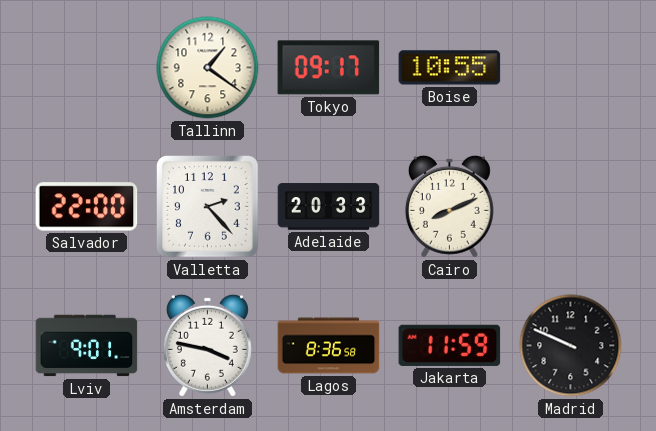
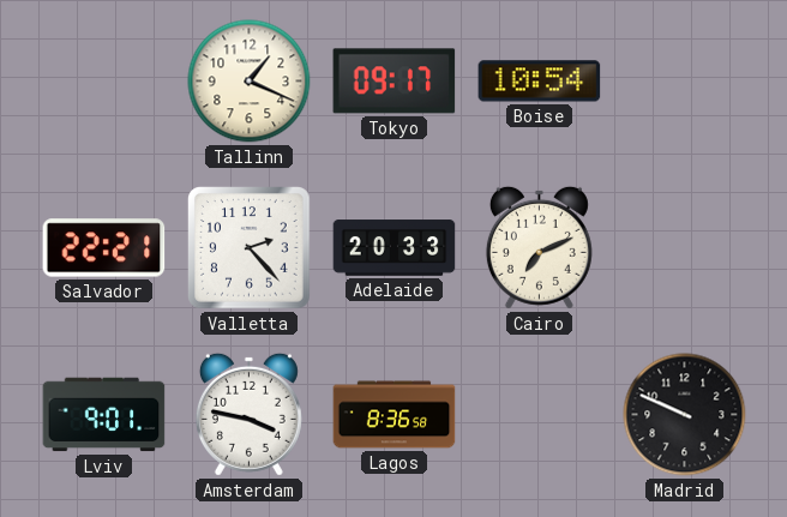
Tallinn: 1:21 -> 1:19
Boise: 10:55 -> 10:54
Salvador: 22:00 -> 22:21
Cairo: 8:11 -> 7:11
Jakarta: 11:59 -> none
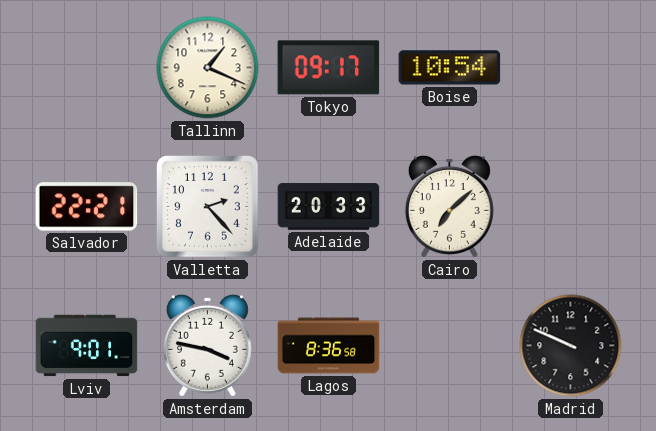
Cairo: 7:11 -> 7:08
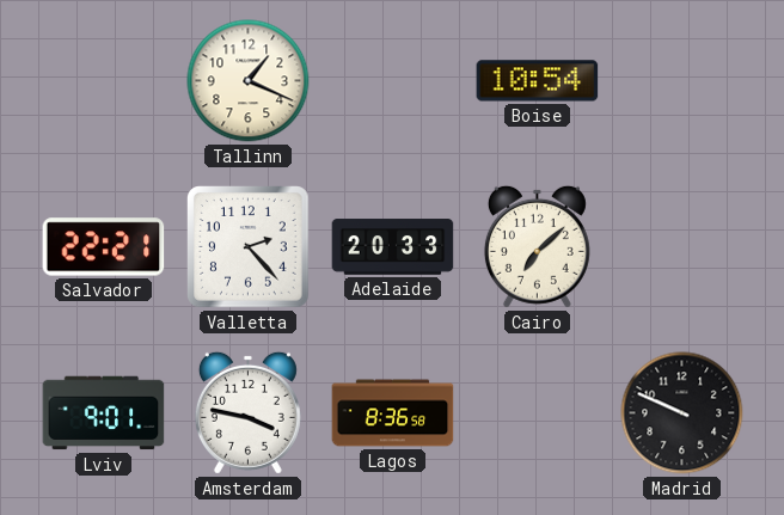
Tokyo: 09:17 -> none
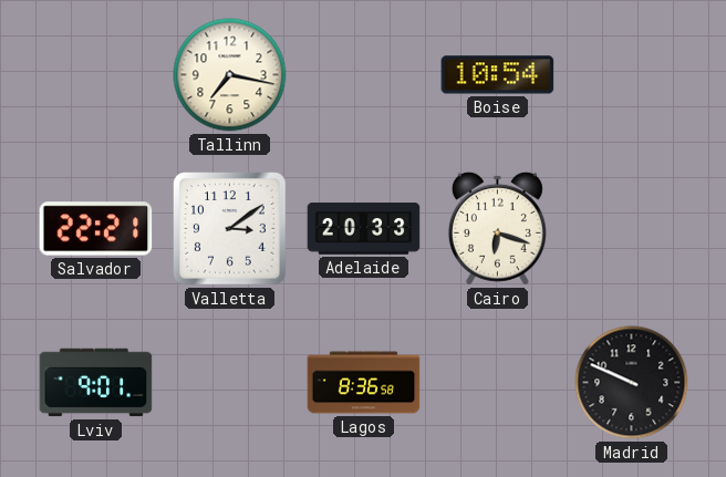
Tallinn: 1:19 -> 7:17
Valletta: 2:23 -> 3:09
Cairo: 7:08 -> 6:18
Amsterdam: 3:47 -> none
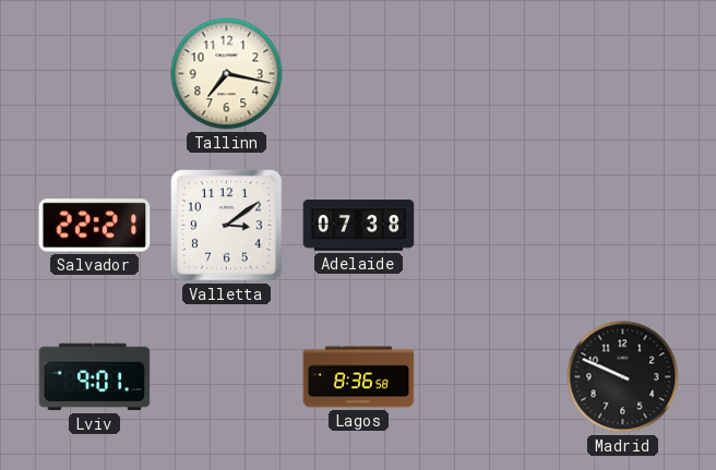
Boise: 10:54 -> none
Adelaide: 20:33 -> 07:38
Cairo: 6:18 -> none
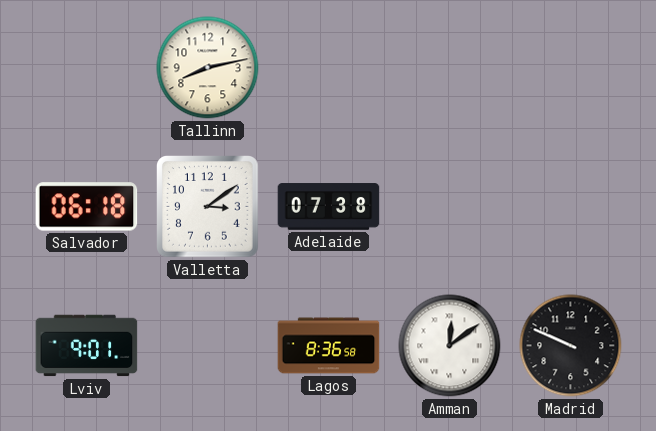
Tallinn: 7:17 -> 8:13
Salvador: 22:21 -> 06:18
Amman: none -> 12:09
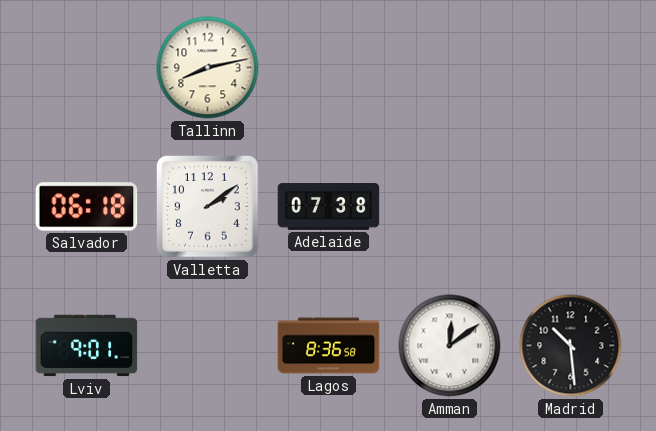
Valletta: 3:09 -> 2:09
Madrid: 9:49 -> 10:29
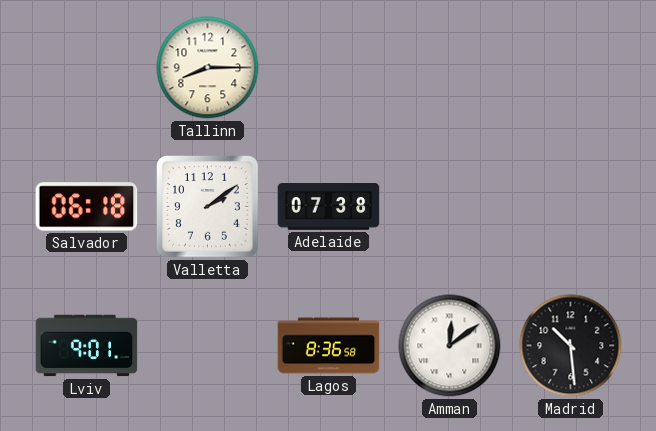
Tallinn: 8:13 -> 8:15
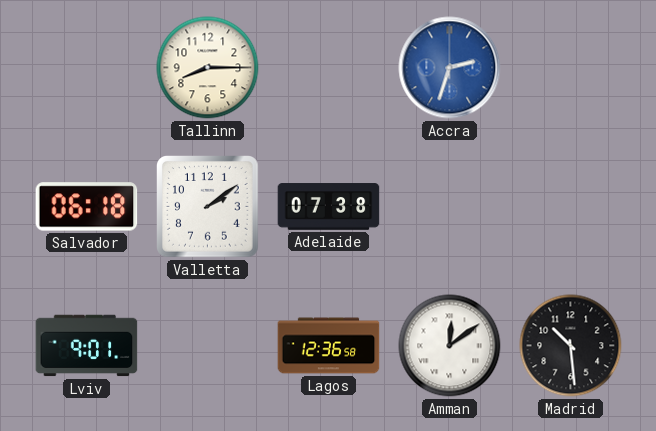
Accra: none -> 2:33
Lagos: 8:36 -> 12:36
